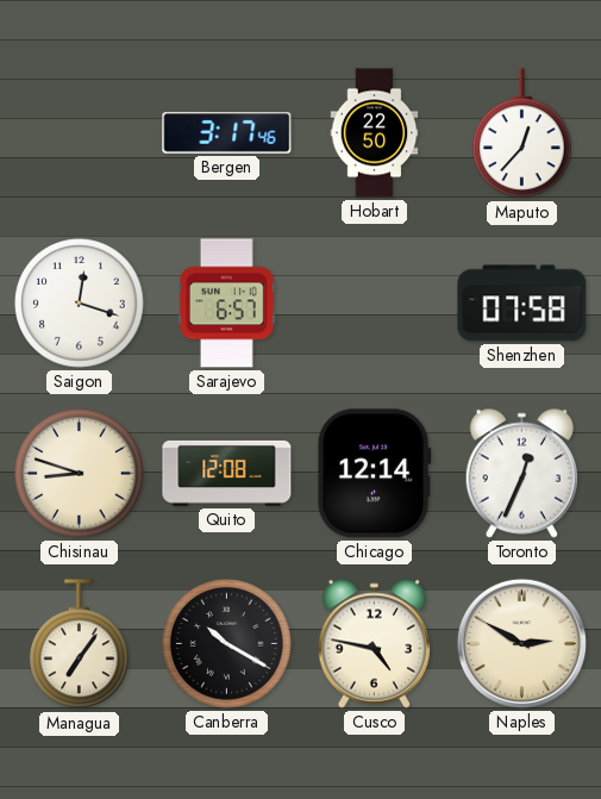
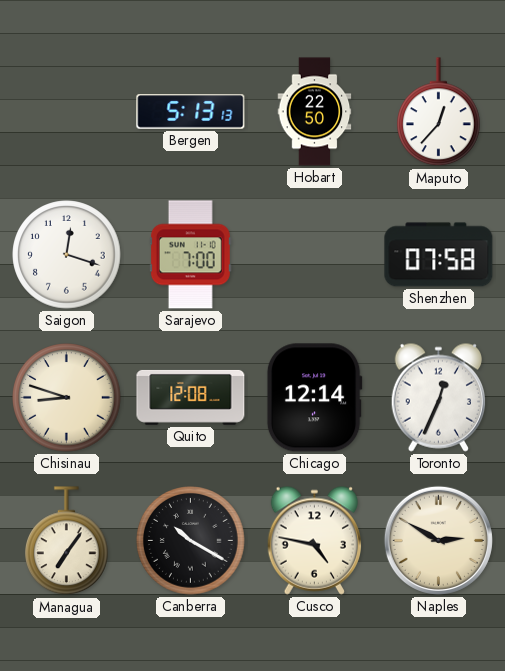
Bergen: 3:17 -> 5:13
Sarajevo: 6:57 -> 7:00
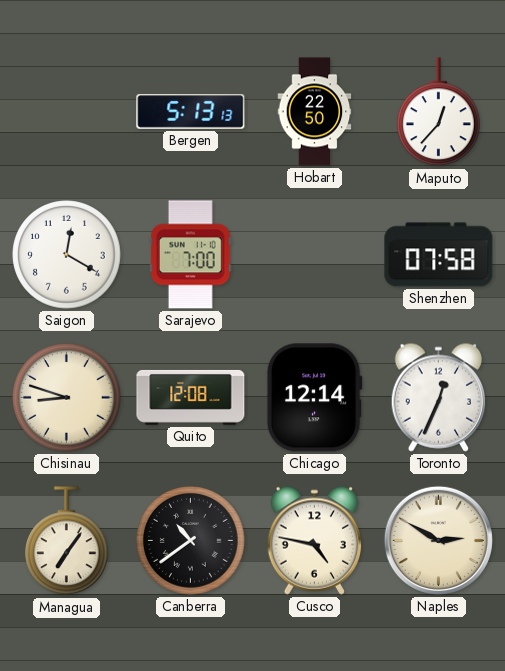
Saigon: 12:18 -> 12:20
Canberra: 10:20 -> 10:39
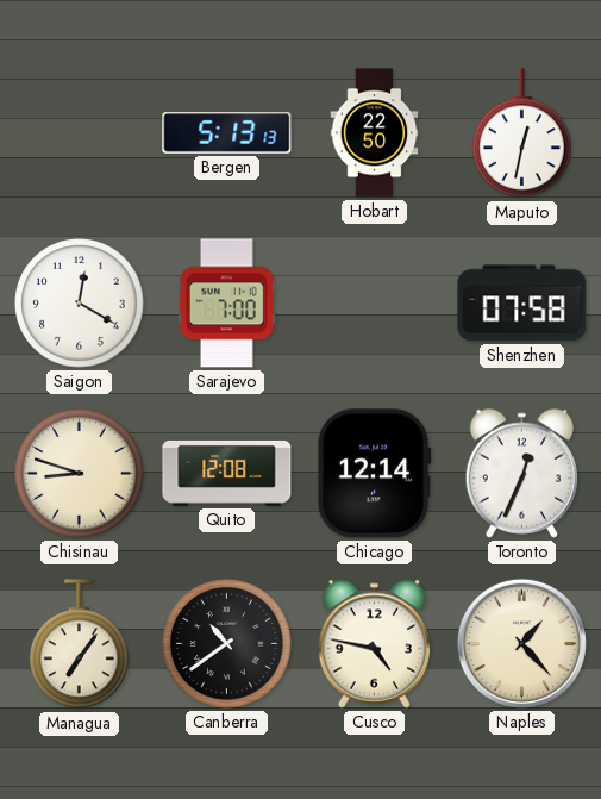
Maputo: 12:37 -> 12:32
Naples: 2:50 -> 1:23
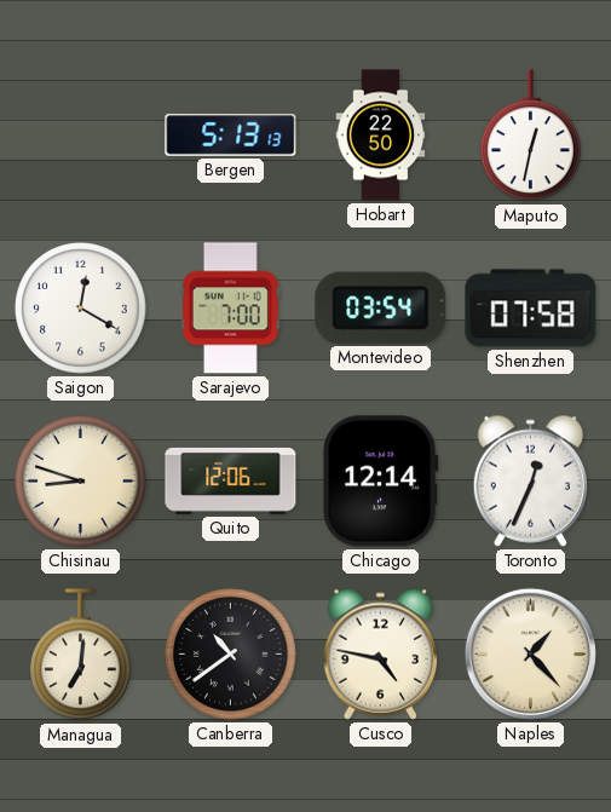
Montevideo: none -> 03:54
Quito: 12:08 -> 12:06
Managua: 7:06 -> 7:01
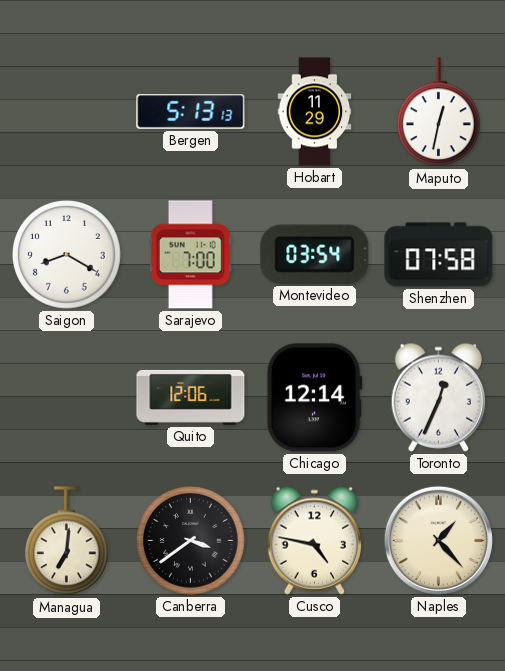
Hobart: 22:50 -> 11:29
Saigon: 12:20 -> 8:20
Chisinau: 8:48 -> none
Canberra: 10:39 -> 3:39
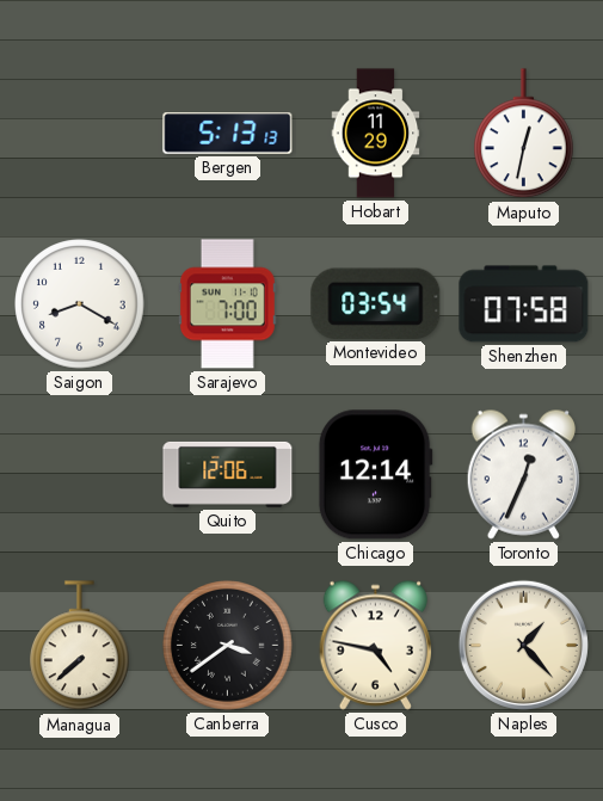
Managua: 7:01 -> 7:38
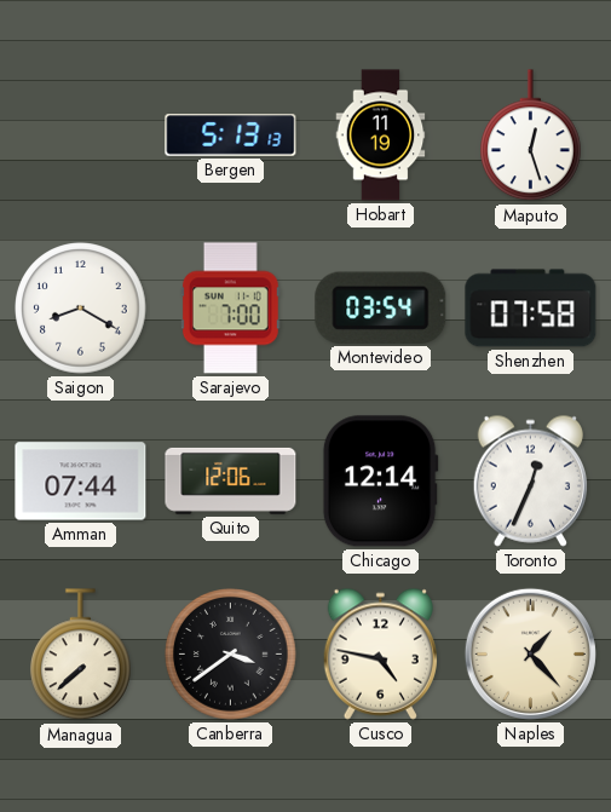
Hobart: 11:29 -> 11:19
Maputo: 12:32 -> 12:27
Amman: none -> 07:44
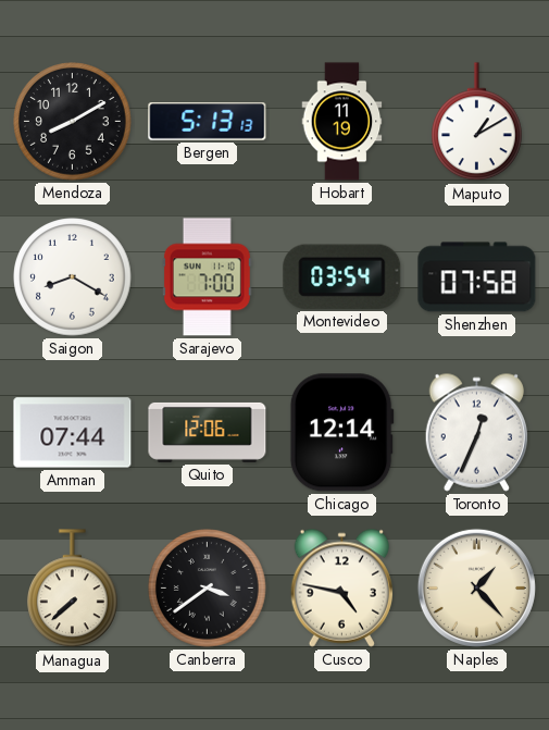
Mendoza: none -> 8:10
Maputo: 12:27 -> 1:10
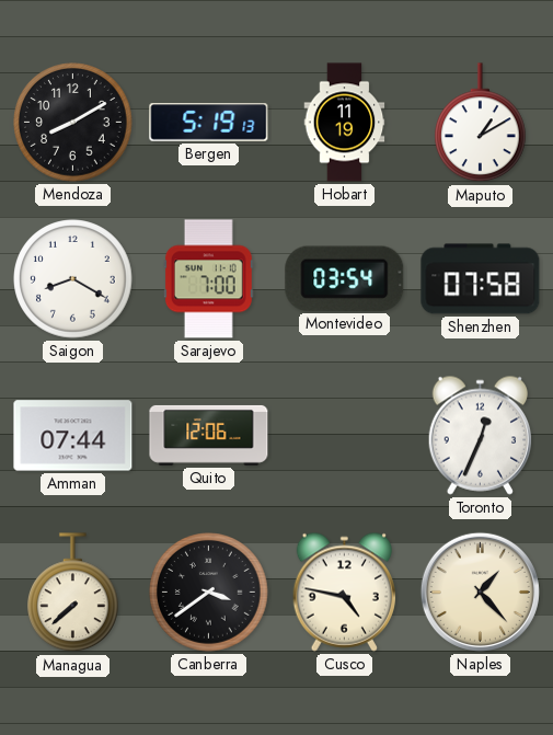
Bergen: 5:13 -> 5:19
Chicago: 12:14 -> none
